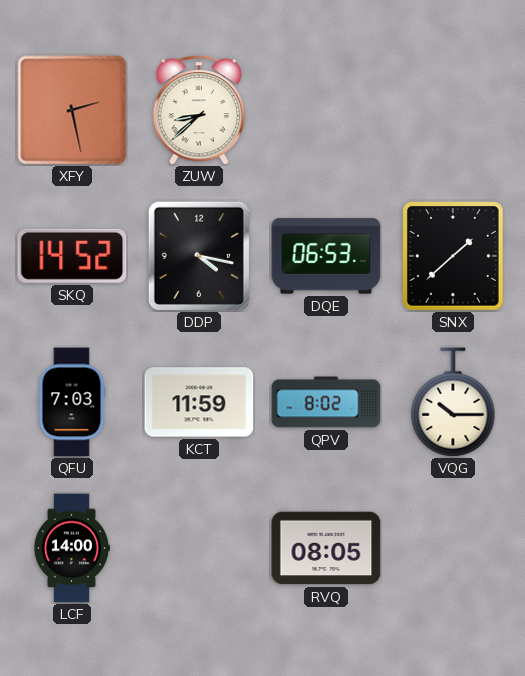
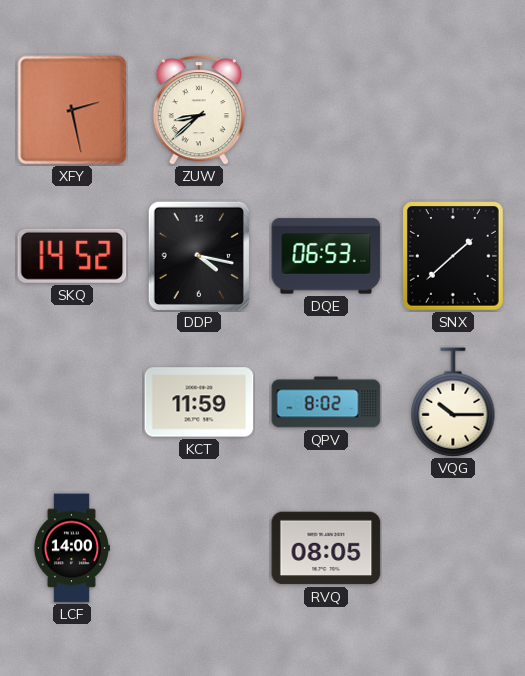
QFU: 7:03 -> none
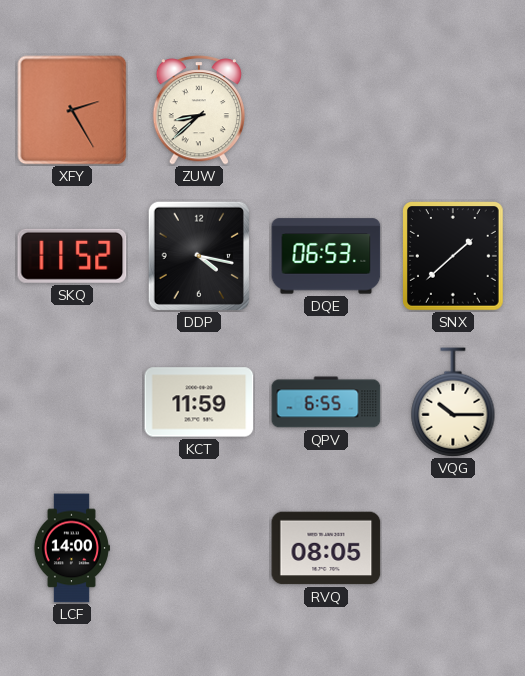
XFY: 2:28 -> 2:25
SKQ: 14:52 -> 11:52
QPV: 8:02 -> 6:55
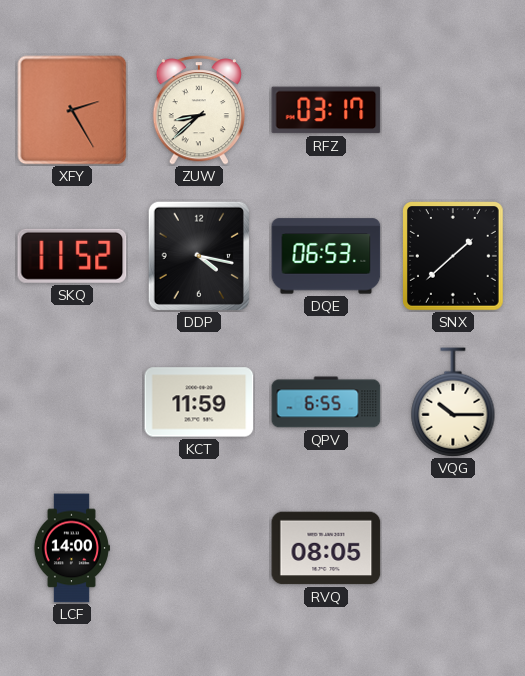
RFZ: none -> 03:17
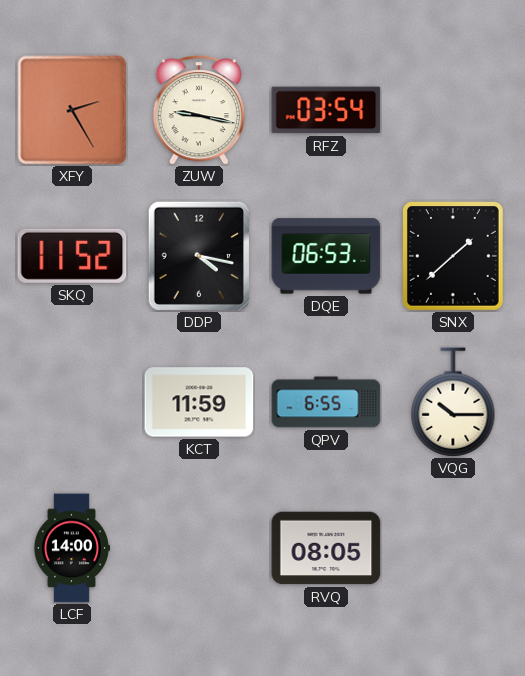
ZUW: 8:38 -> 9:17
RFZ: 03:17 -> 03:54
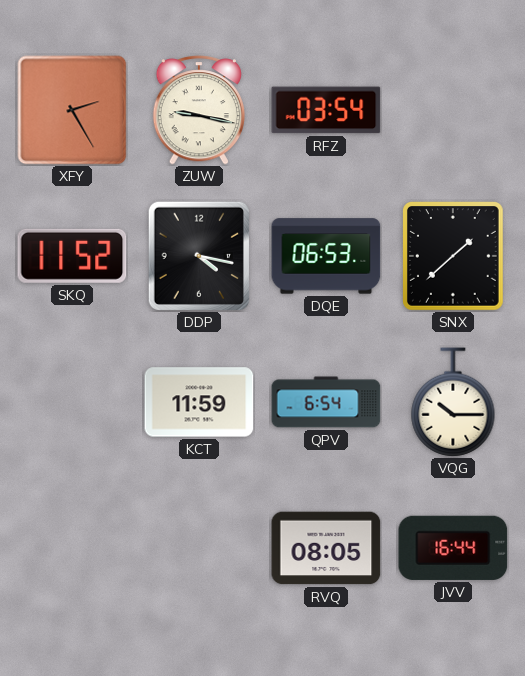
QPV: 6:55 -> 6:54
LCF: 14:00 -> none
JVV: none -> 16:44
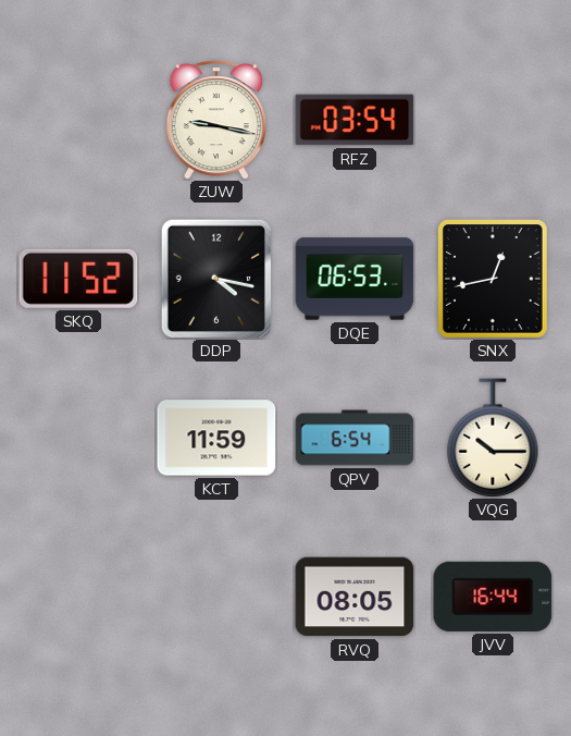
XFY: 2:25 -> none
SNX: 1:38 -> 12:43
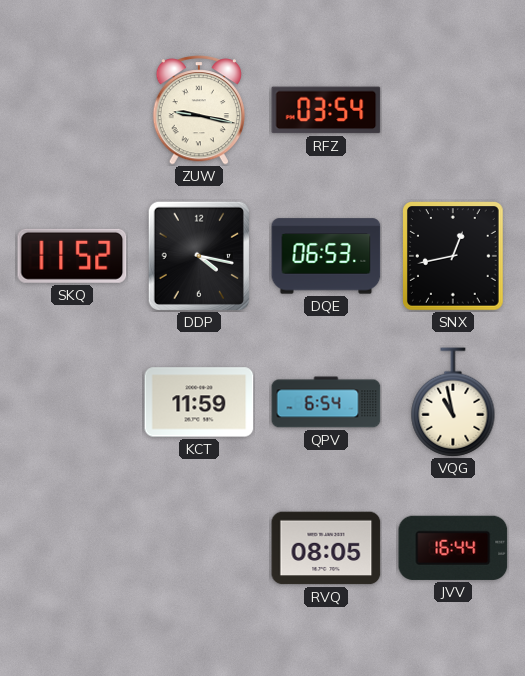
VQG: 10:15 -> 10:58
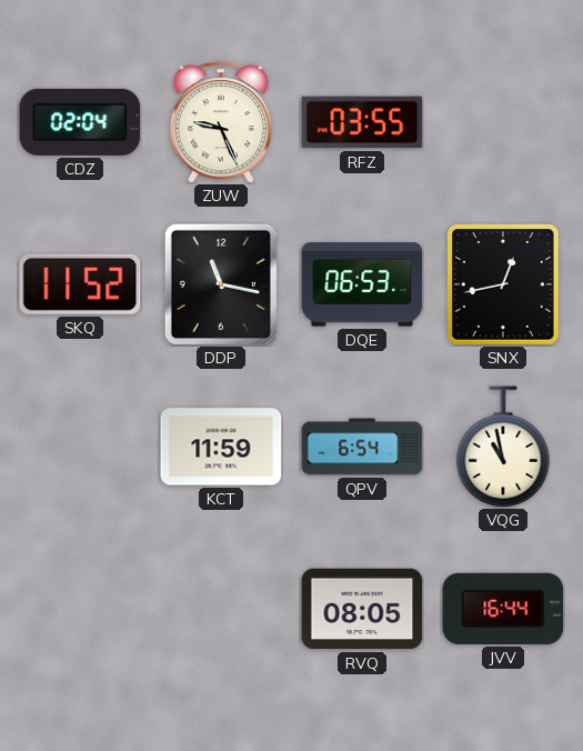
CDZ: none -> 02:04
ZUW: 9:17 -> 9:26
RFZ: 03:54 -> 03:55
DDP: 4:17 -> 11:17
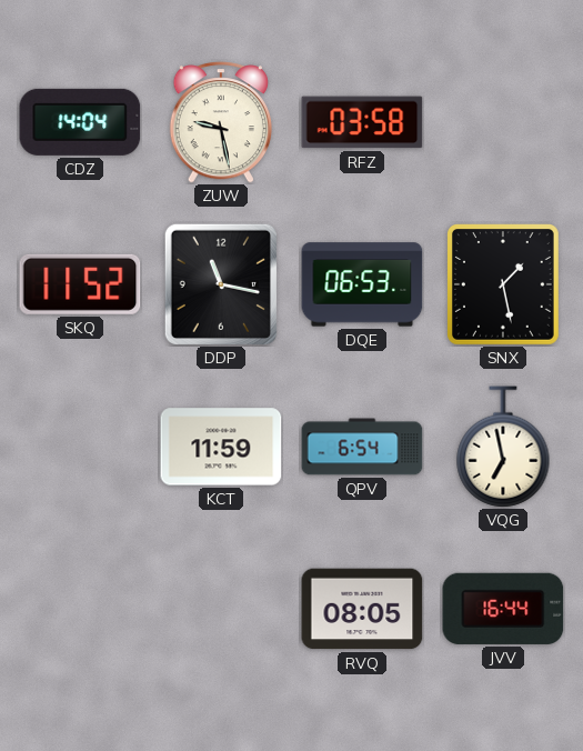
CDZ: 02:04 -> 14:04
ZUW: 9:26 -> 9:28
RFZ: 03:55 -> 03:58
SNX: 12:43 -> 1:28
VQG: 10:58 -> 6:58
